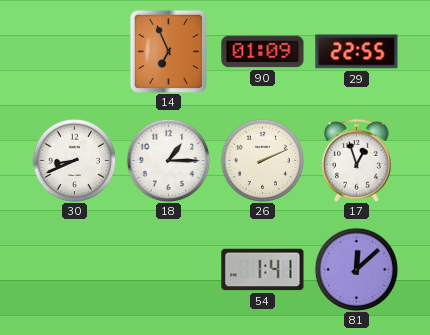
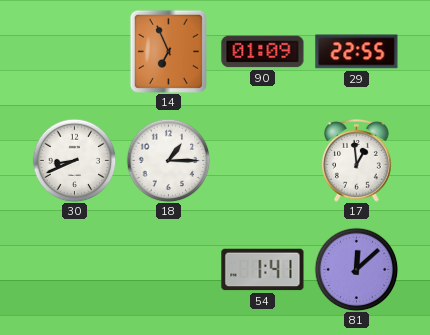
26: 2:11 -> none
17: 12:57 -> 12:59
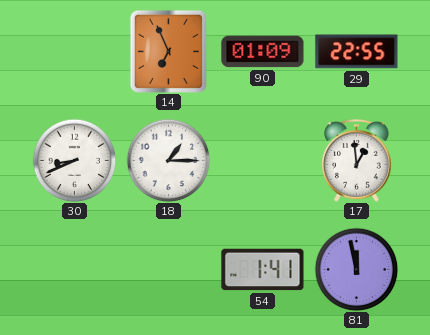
81: 12:08 -> 11:58
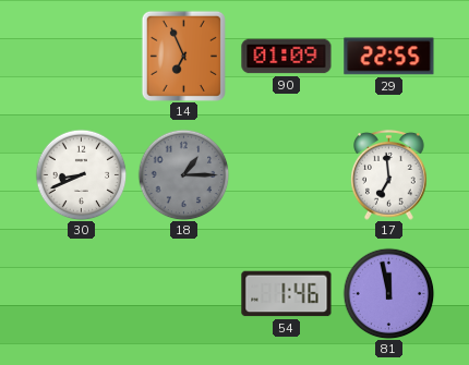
18 dial: white -> grey
17: 12:59 -> 6:59
54: 1:41 -> 1:46
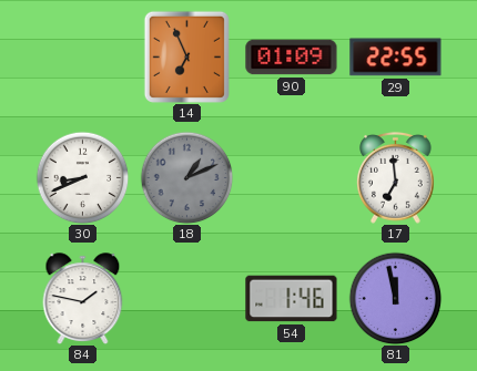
18: 1:15 -> 1:11
84: none -> 1:47
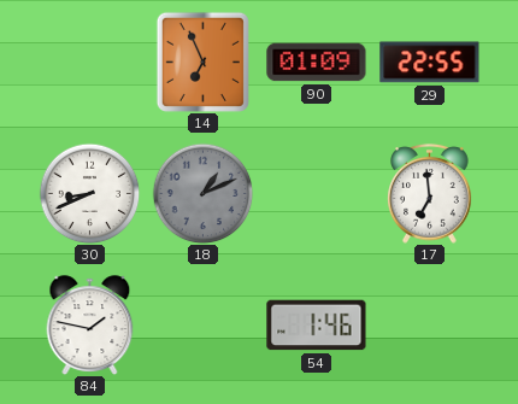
81: 11:58 -> none
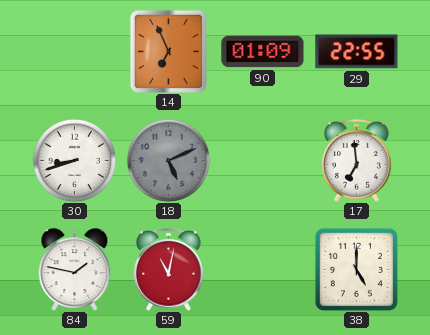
30: 8:41 -> 8:42
18: 1:11 -> 5:11
59: none -> 11:02
54: 1:46 -> none
38: none -> 5:00
